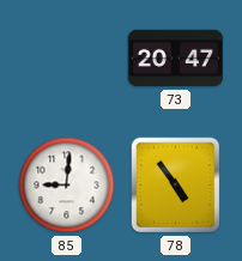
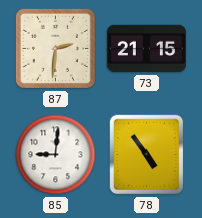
87: none -> 2:31
73: 20:47 -> 21:15
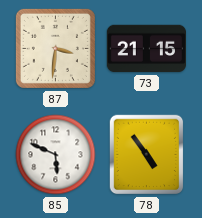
87: 2:31 -> 3:31
85: 9:01 -> 5:49
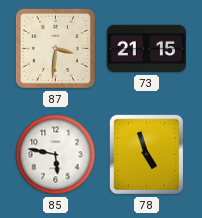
85: 5:49 -> 5:47
78: 4:54 -> 4:57
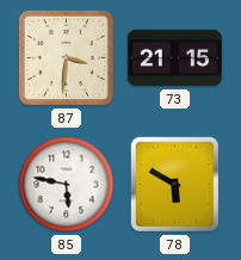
78: 4:57 -> 5:50
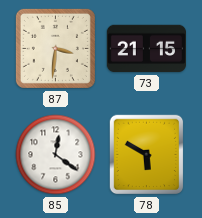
85: 5:47 -> 12:21
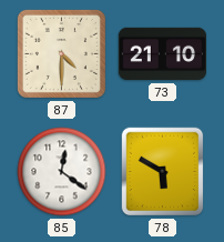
87: 3:31 -> 4:30
73: 21:15 -> 21:10
